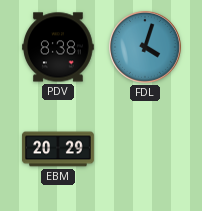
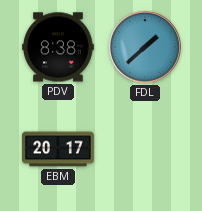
FDL: 4:03 -> 1:38
EBM: 20:29 -> 20:17
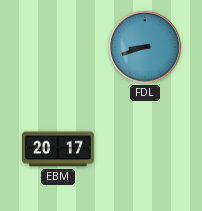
PDV: 8:38 -> none
FDL: 1:38 -> 8:42
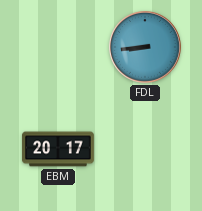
FDL: 8:42 -> 8:44
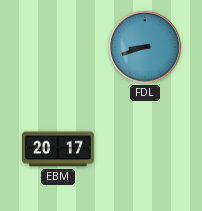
FDL: 8:44 -> 8:42
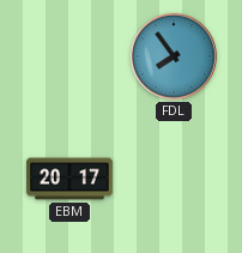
FDL: 8:42 -> 7:54
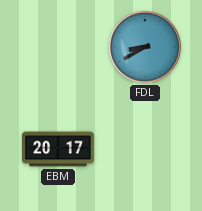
FDL: 7:54 -> 8:40
